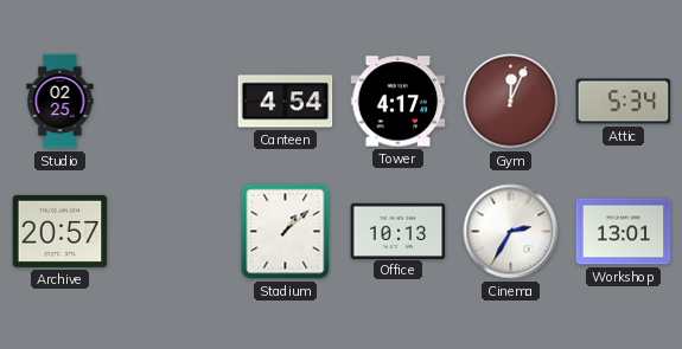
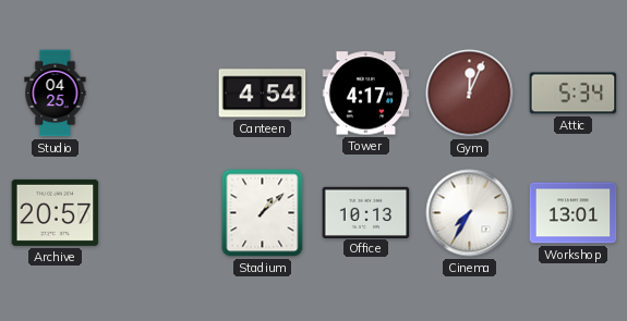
Studio: 02:25 -> 04:25
Cinema: 2:35 -> 7:35
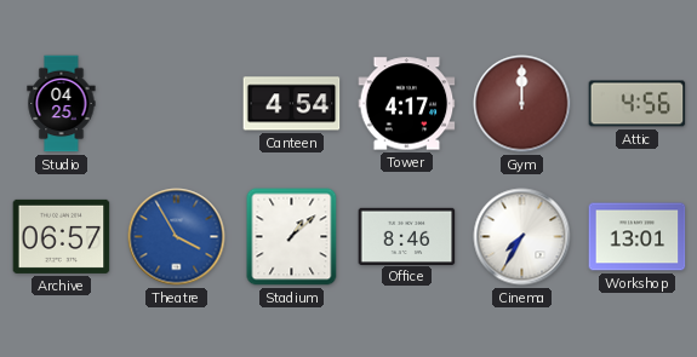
Gym: 12:04 -> 12:00
Attic: 5:34 -> 4:56
Archive: 20:57 -> 06:57
Theatre: none -> 3:55
Office: 10:13 -> 8:46
